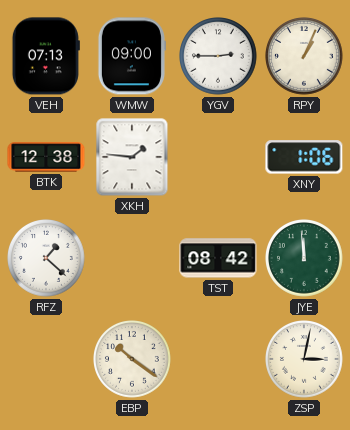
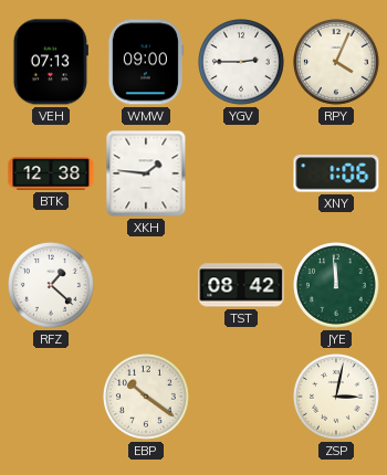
RPY: 1:04 -> 4:04
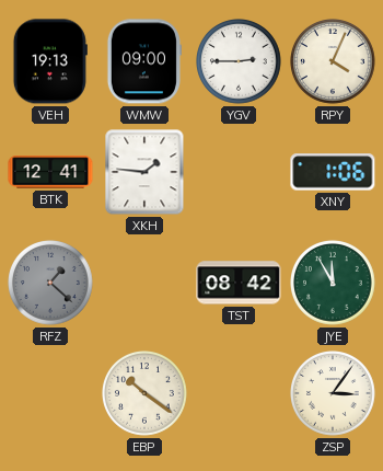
VEH: 07:13 -> 19:13
BTK: 12:38 -> 12:41
RFZ dial: white -> grey
JYE: 11:59 -> 11:55
ZSP: 3:02 -> 3:06
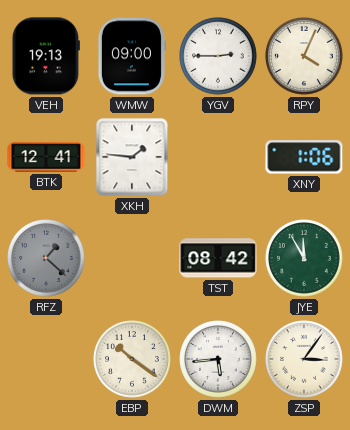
DWM: none -> 5:44
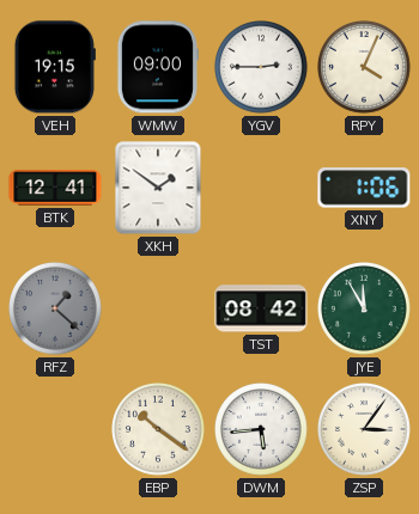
VEH: 19:13 -> 19:15
XKH: 1:46 -> 1:51
